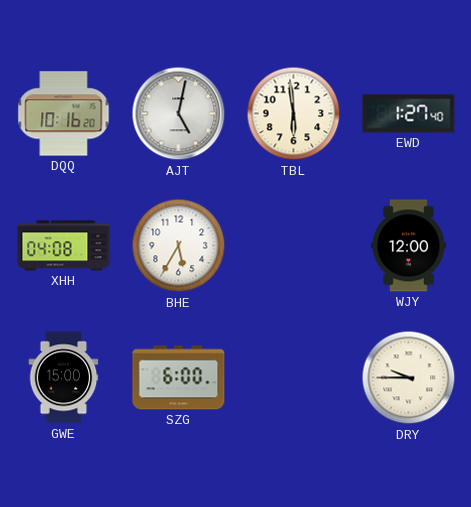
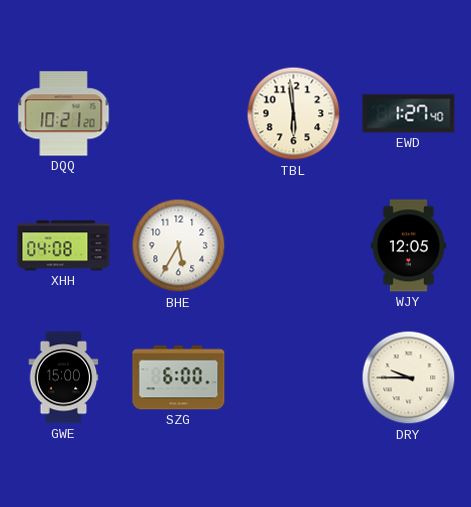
DQQ: 10:16 -> 10:21
AJT: 5:02 -> none
WJY: 12:00 -> 12:05
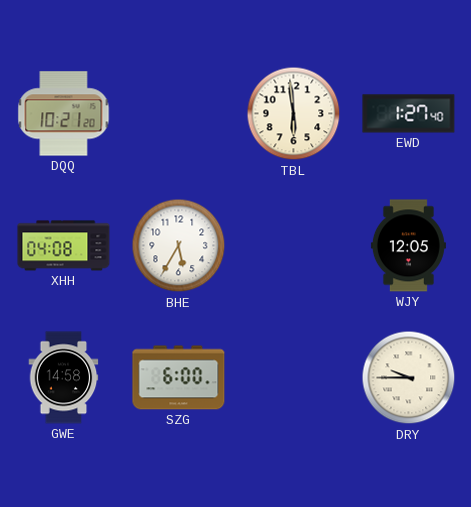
GWE: 15:00 -> 14:58
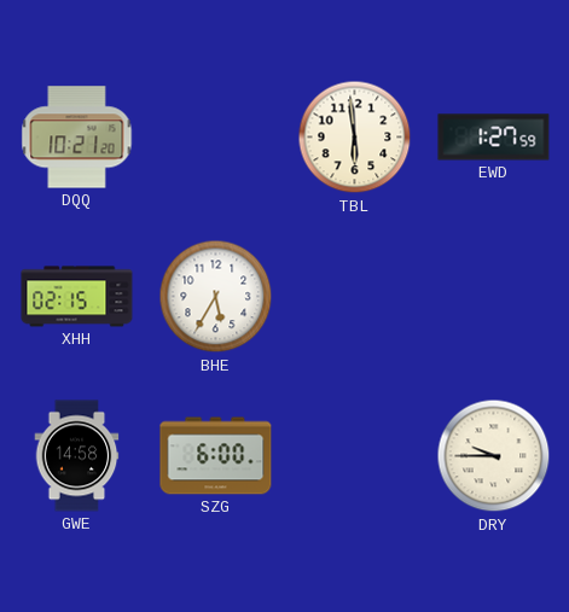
EWD: 1:27:40 -> 1:27:59
XHH: 04:08 -> 02:15
WJY: 12:05 -> none
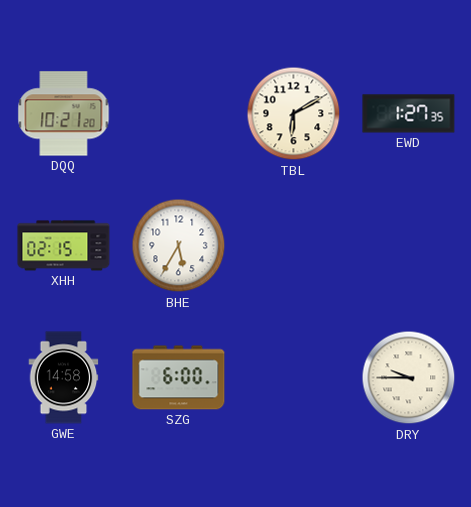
TBL: 5:59 -> 6:10
EWD: 1:27:59 -> 1:27:35
